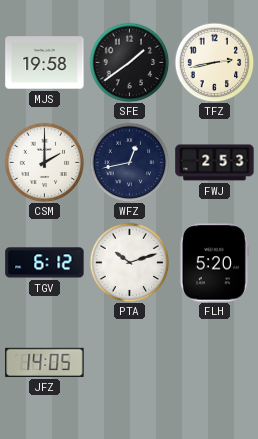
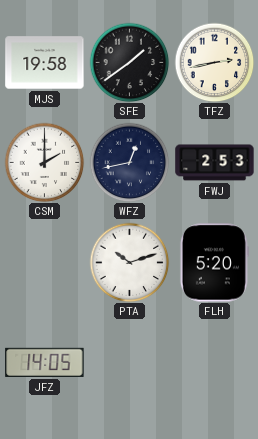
TGV: 6:12 -> none
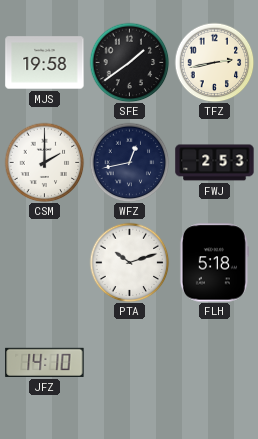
FLH: 5:20 -> 5:18
JFZ: 14:05 -> 14:10
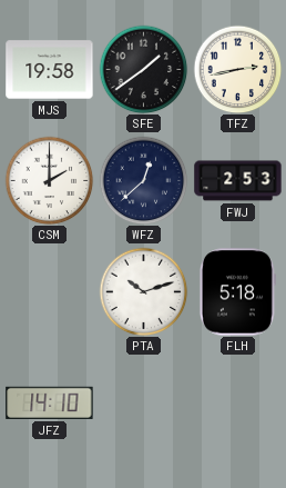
WFZ: 12:43 -> 12:38
